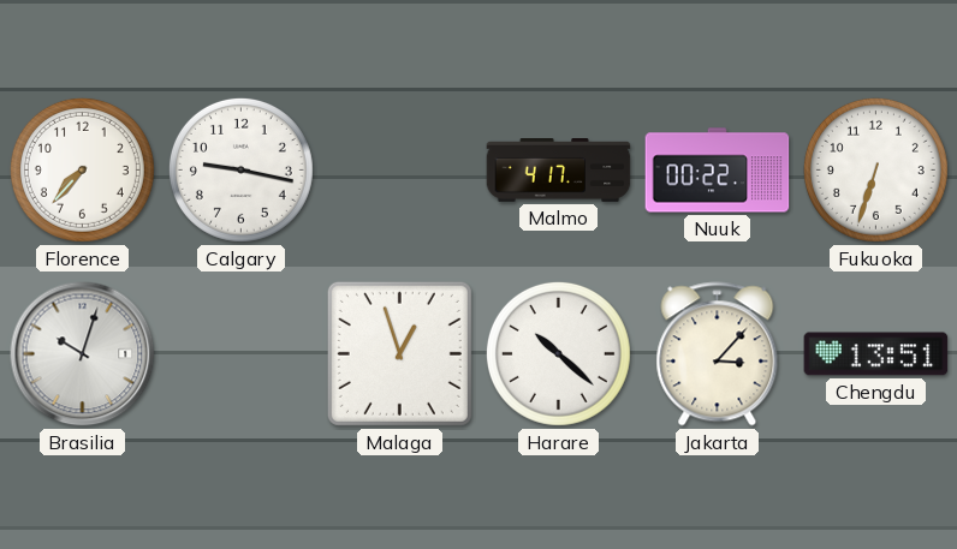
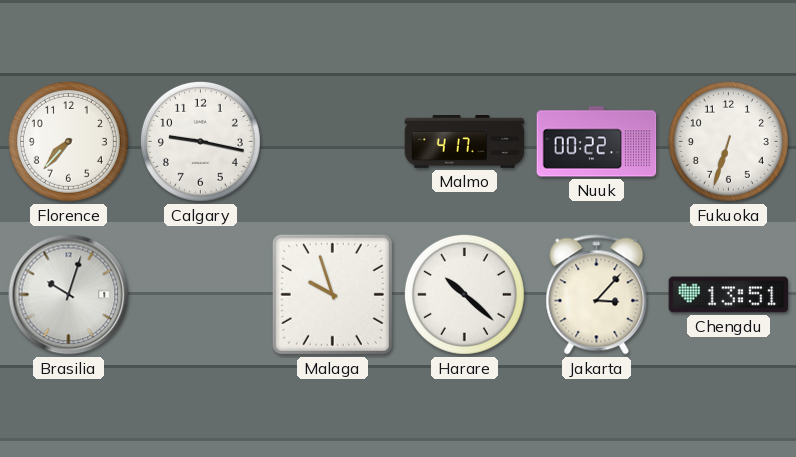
Malaga: 12:57 -> 9:57
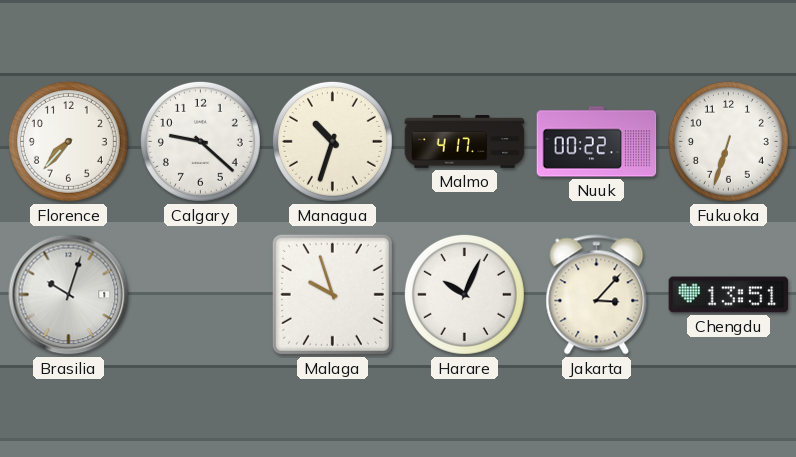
Calgary: 9:17 -> 9:22
Managua: none -> 10:33
Harare: 10:22 -> 10:04
